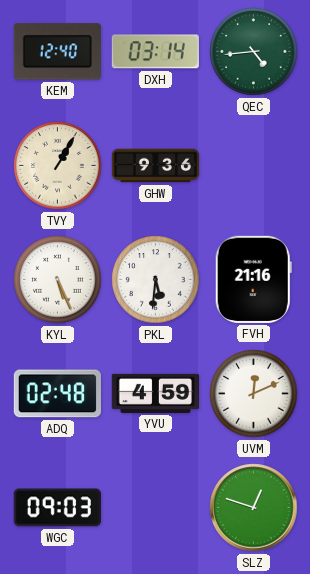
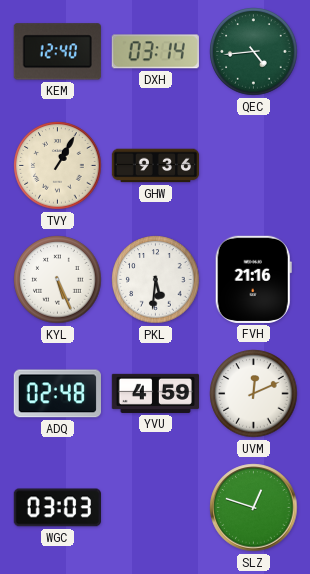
WGC: 09:03 -> 03:03
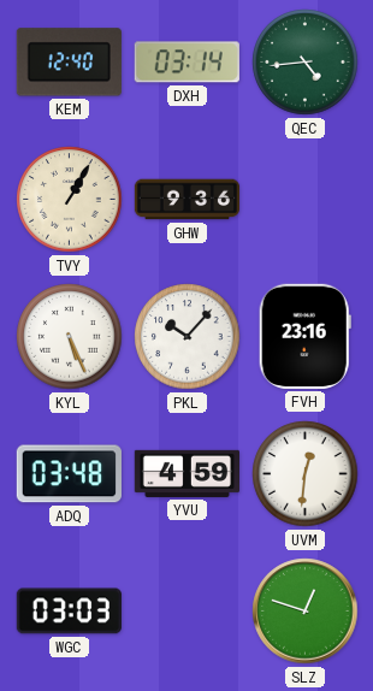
PKL: 5:31 -> 10:07
FVH: 21:16 -> 23:16
ADQ: 02:48 -> 03:48
UVM: 12:11 -> 12:31
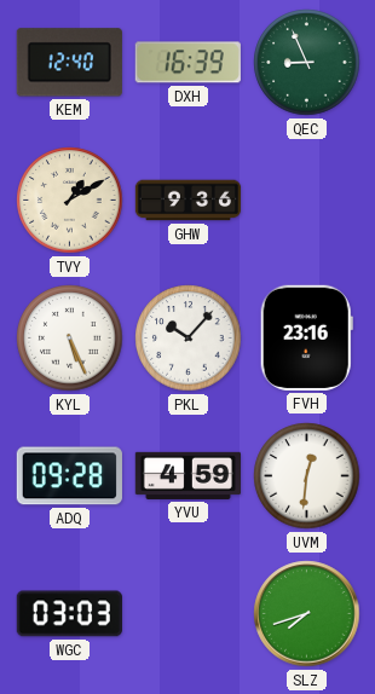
DXH: 03:14 -> 16:39
QEC: 4:44 -> 8:56
TVY: 1:05 -> 1:10
ADQ: 03:48 -> 09:28
SLZ: 12:48 -> 7:42
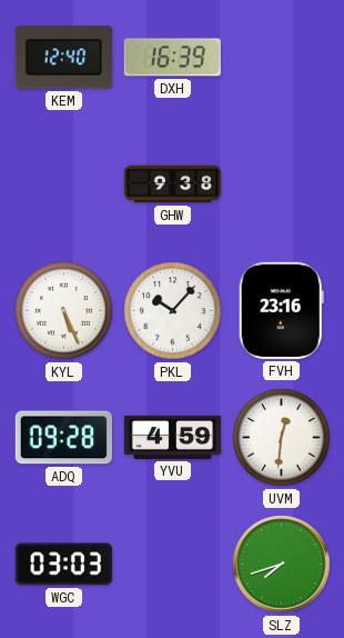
QEC: 8:56 -> none
TVY: 1:10 -> none
GHW: 9:36 -> 9:38
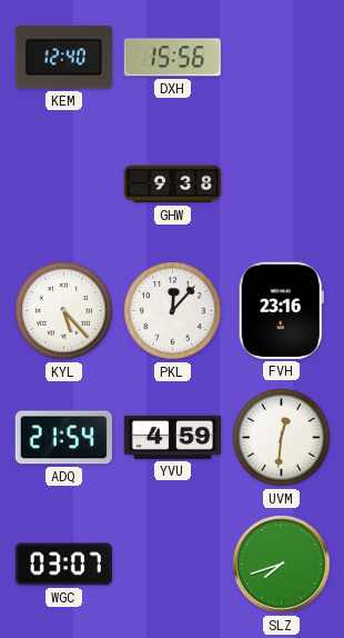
DXH: 16:39 -> 15:56
KYL: 5:26 -> 5:23
PKL: 10:07 -> 12:07
ADQ: 09:28 -> 21:54
WGC: 03:03 -> 03:07
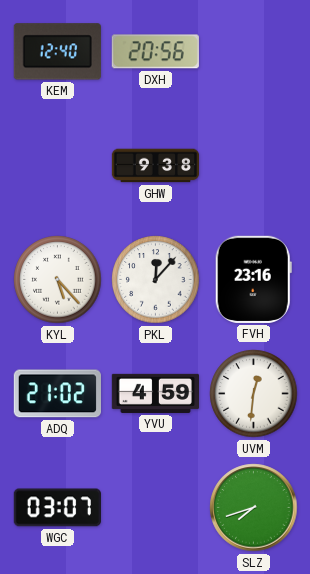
DXH: 15:56 -> 20:56
ADQ: 21:54 -> 21:02
